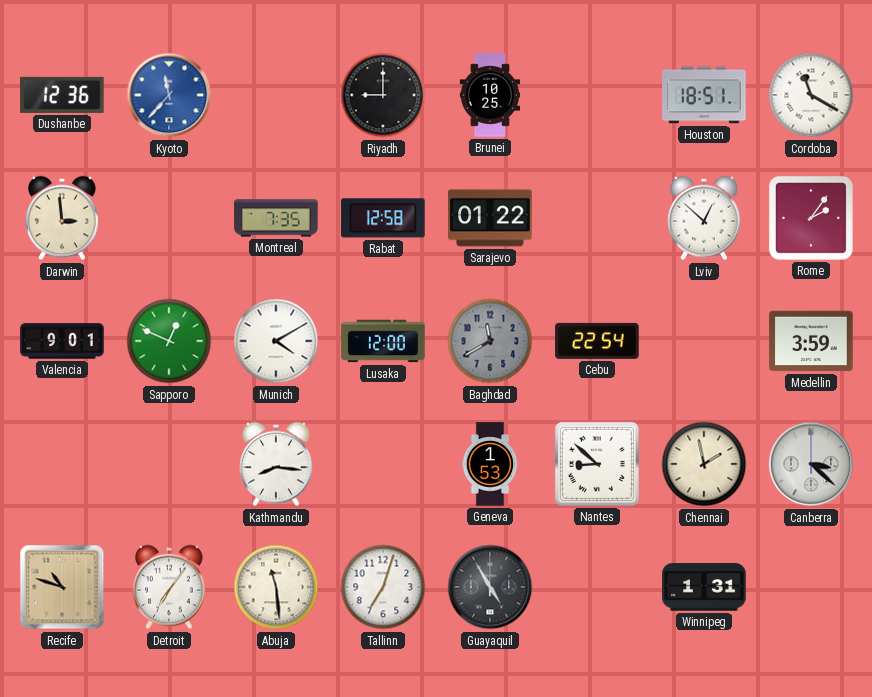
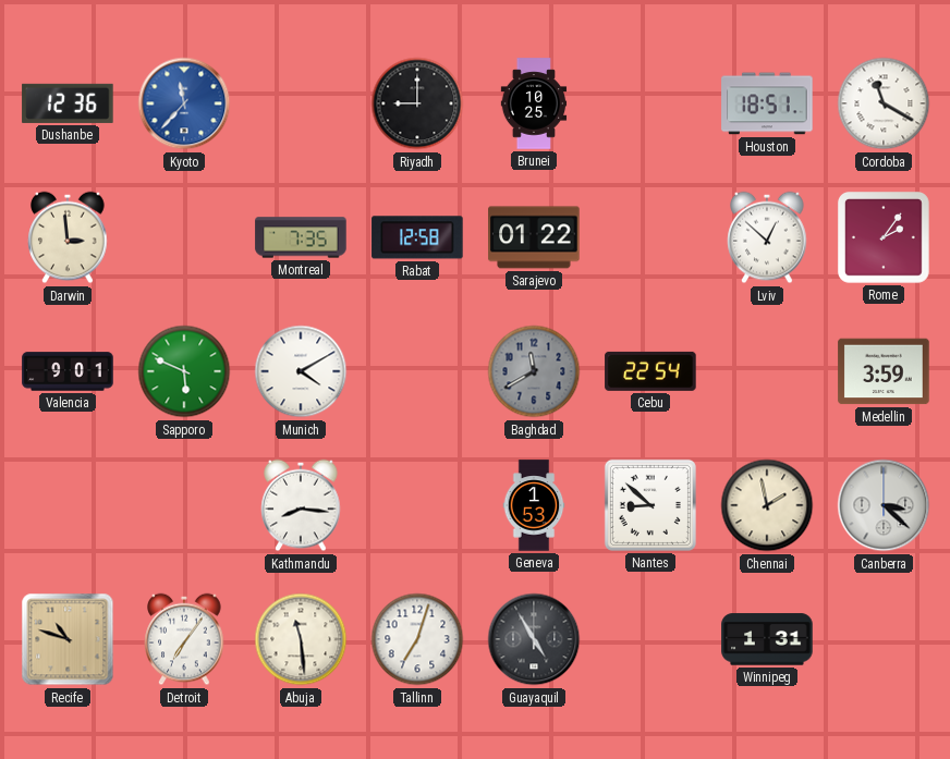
Sapporo: 12:49 -> 5:49
Lusaka: 12:00 -> none
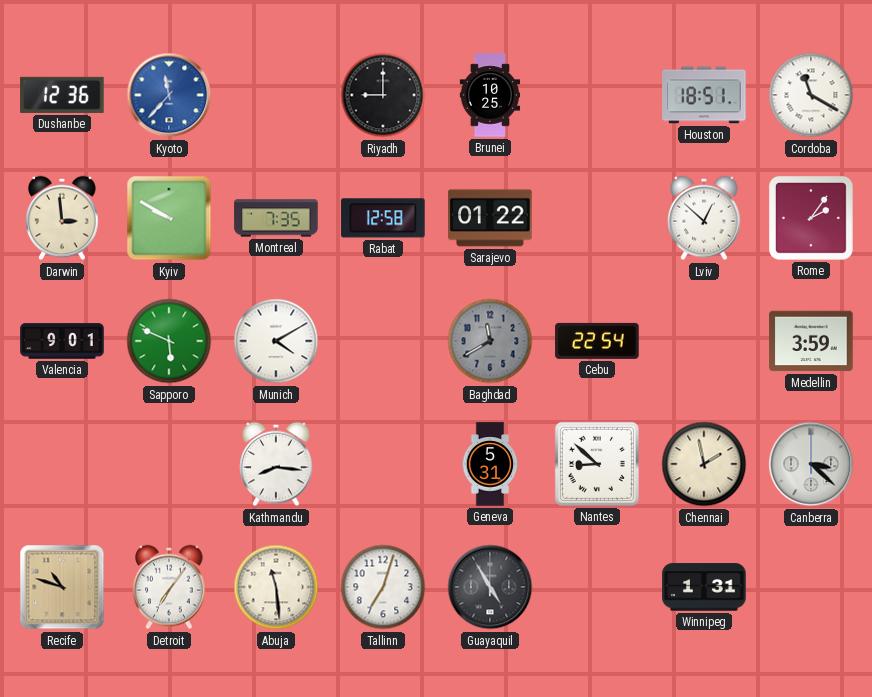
Kyiv: none -> 9:50
Geneva: 1:53 -> 5:31
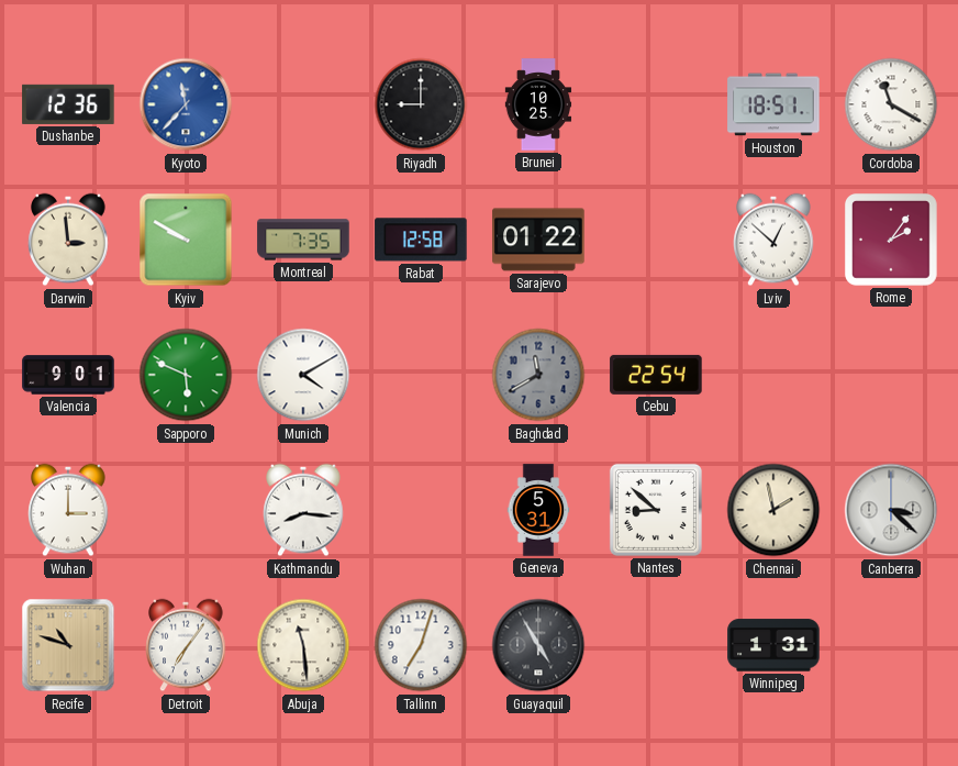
Medellin: 3:59 -> none
Wuhan: none -> 3:00
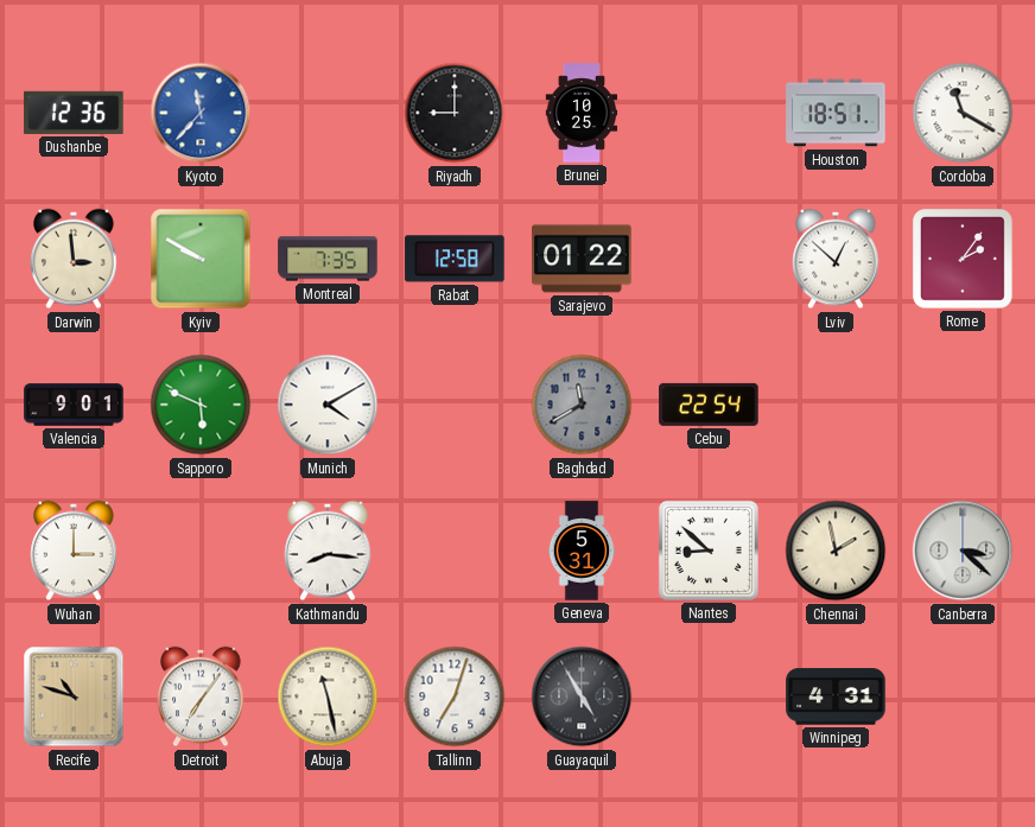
Abuja: 11:29 -> 11:28
Winnipeg: 1:31 -> 4:31
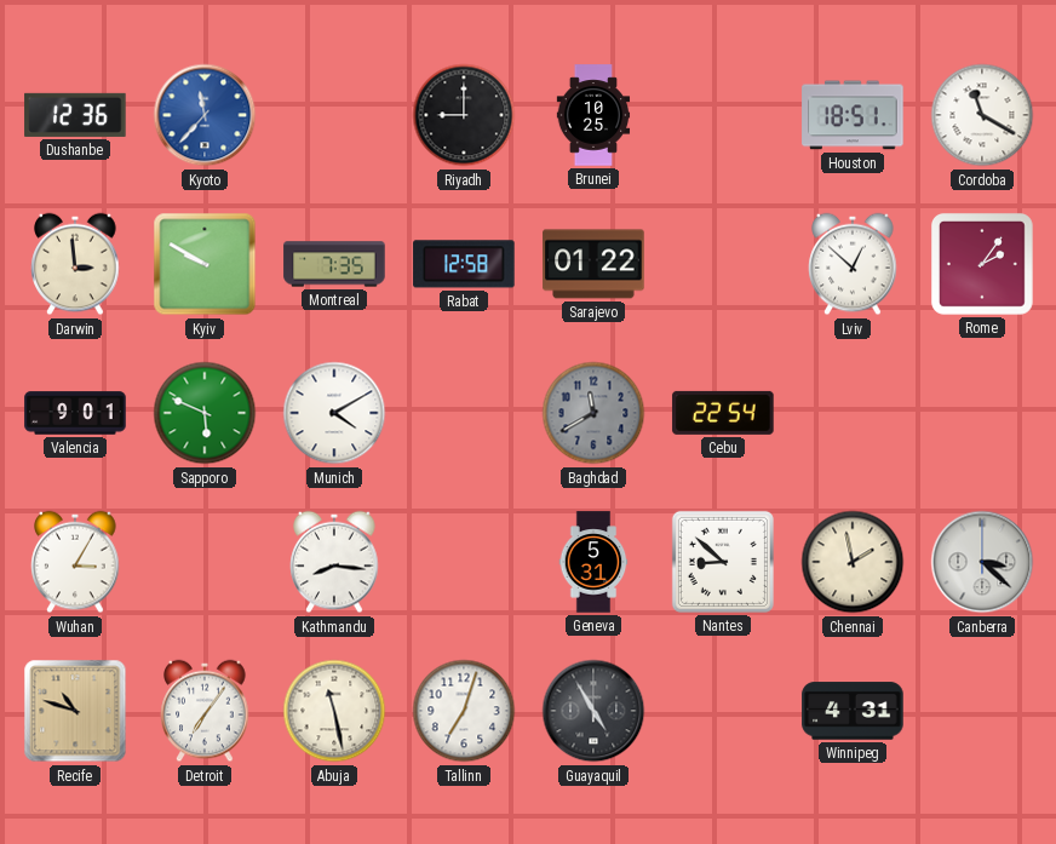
Wuhan: 3:00 -> 3:05
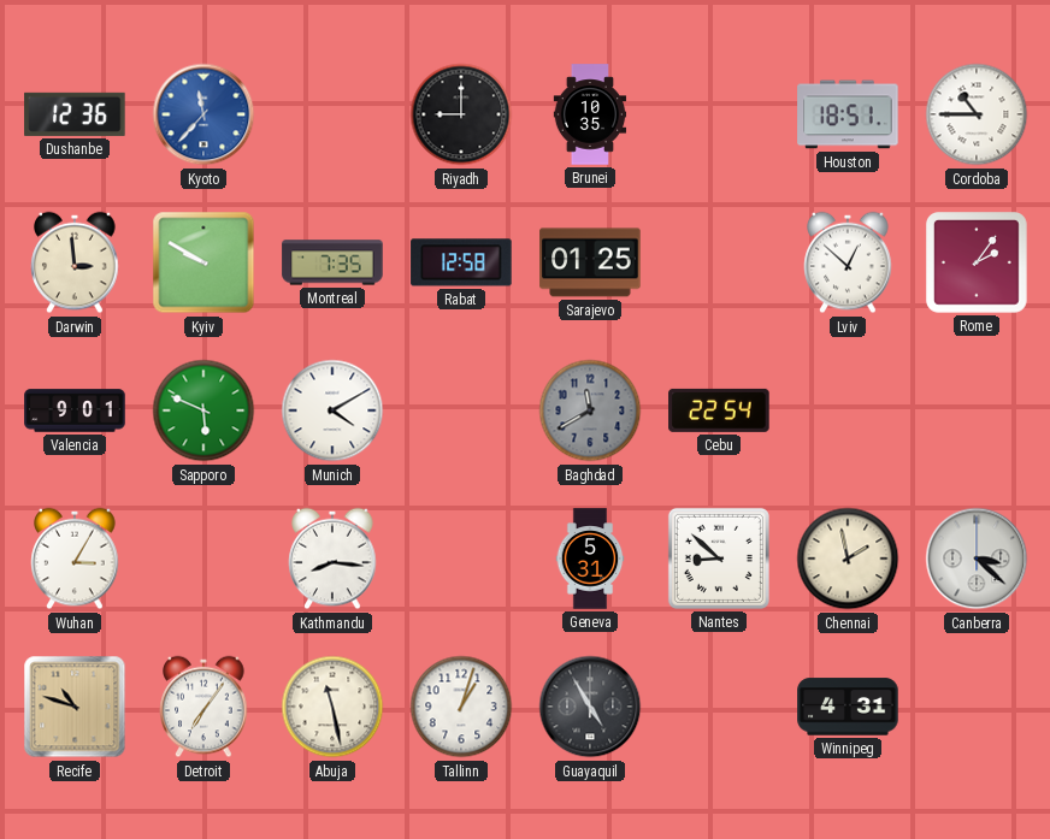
Brunei: 10:25 -> 10:35
Cordoba: 11:20 -> 10:45
Sarajevo: 01:22 -> 01:25
Tallinn: 7:03 -> 1:03
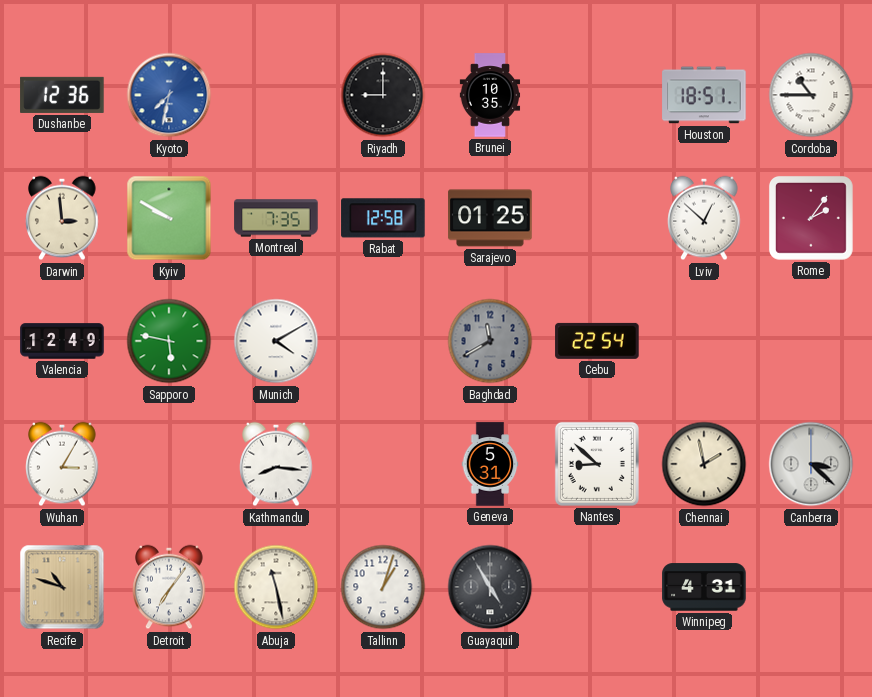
Kyoto: 11:37 -> 7:32
Valencia: 9:01 -> 12:49
Sapporo: 5:49 -> 5:47
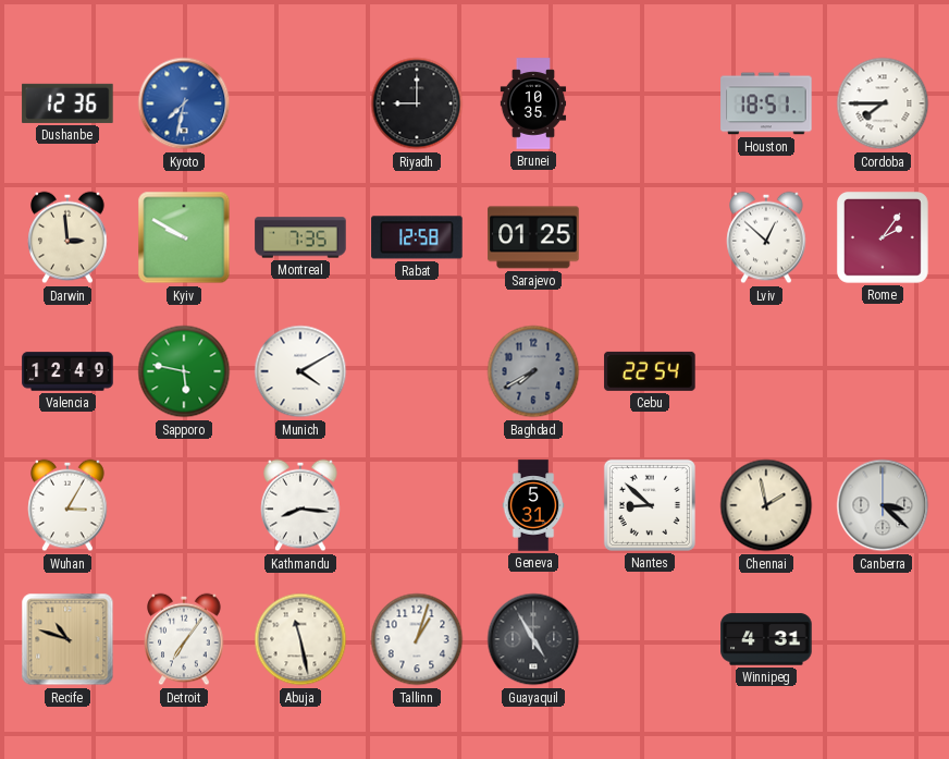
Cordoba: 10:45 -> 7:45
Baghdad: 11:40 -> 7:40
